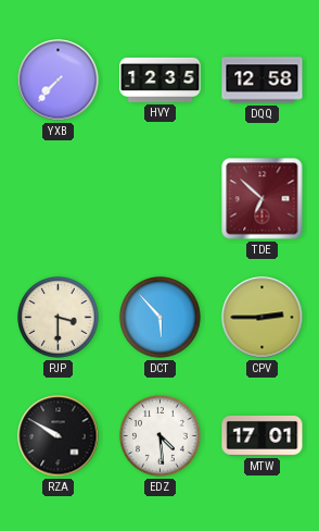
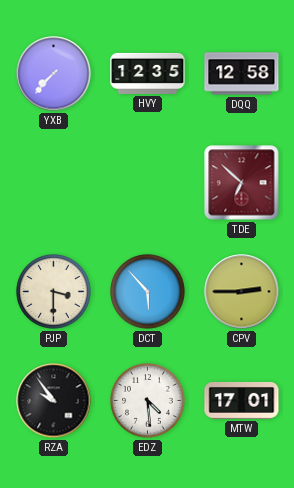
RZA: 9:50 -> 9:54
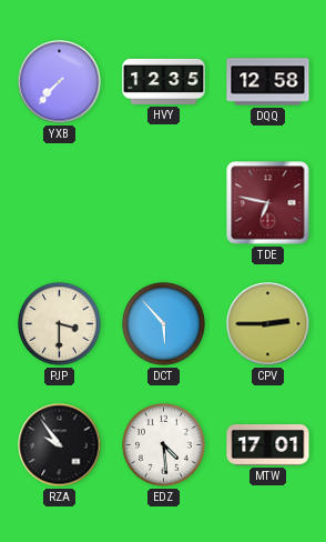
TDE: 6:52 -> 6:47
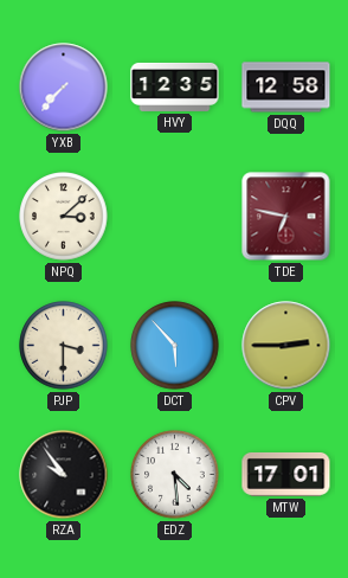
NPQ: none -> 3:08
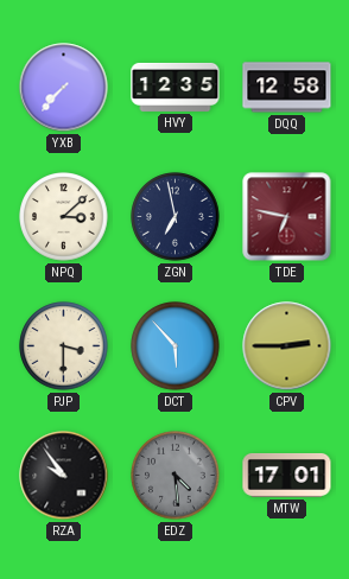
ZGN: none -> 6:58
EDZ dial: white -> grey
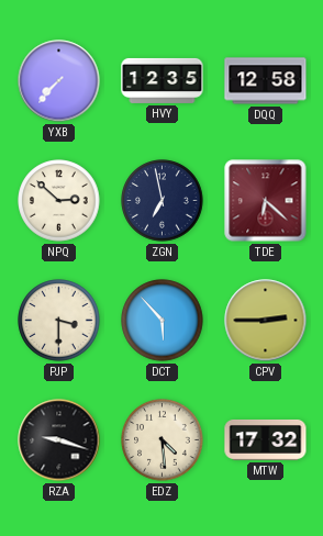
NPQ: 3:08 -> 2:52
TDE: 6:47 -> 6:22
RZA: 9:54 -> 9:18
EDZ dial: grey -> cream
MTW: 17:01 -> 17:32
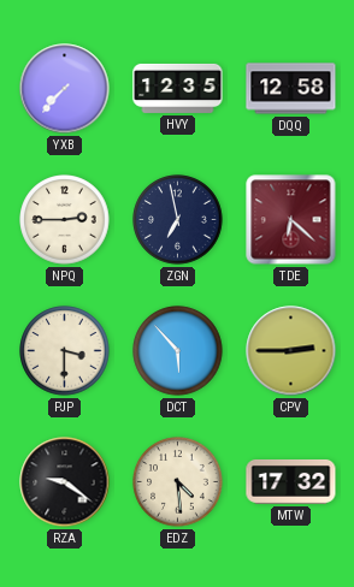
NPQ: 2:52 -> 2:45
RZA: 9:18 -> 9:21
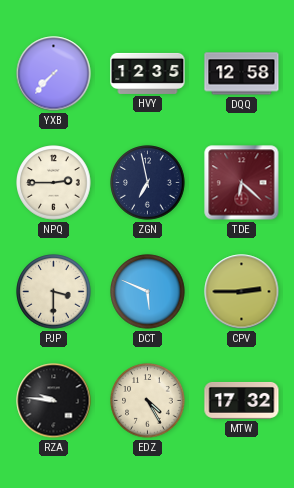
DCT: 5:53 -> 5:49
RZA: 9:21 -> 9:46
EDZ: 4:29 -> 4:25
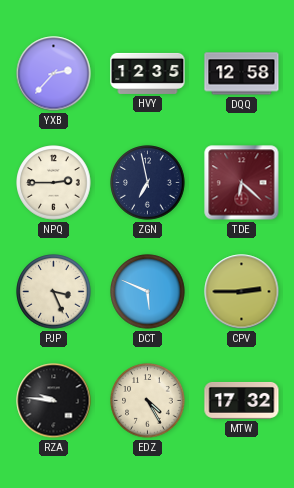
YXB: 7:37 -> 2:37
PJP: 3:30 -> 3:26
